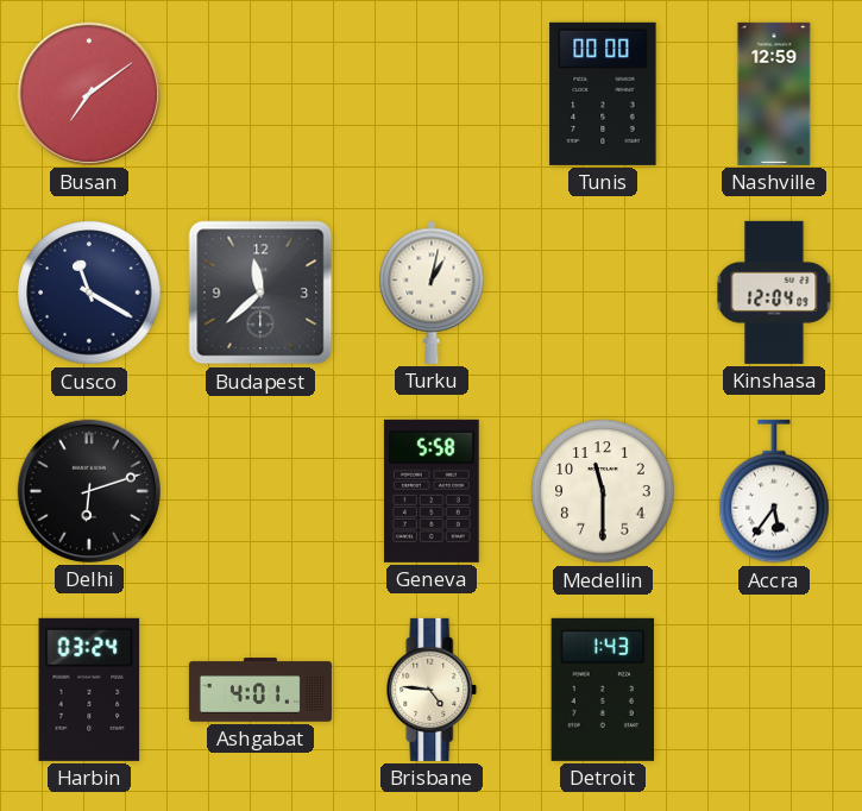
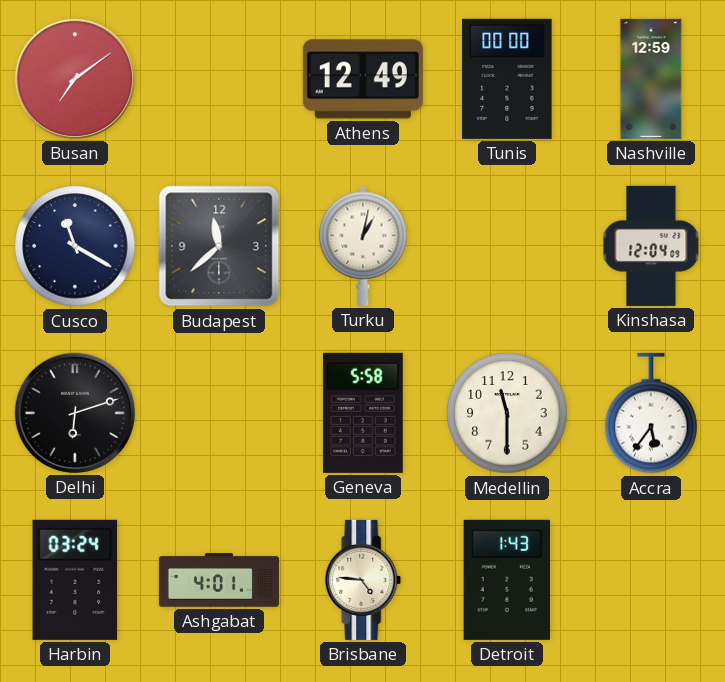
Athens: none -> 12:49
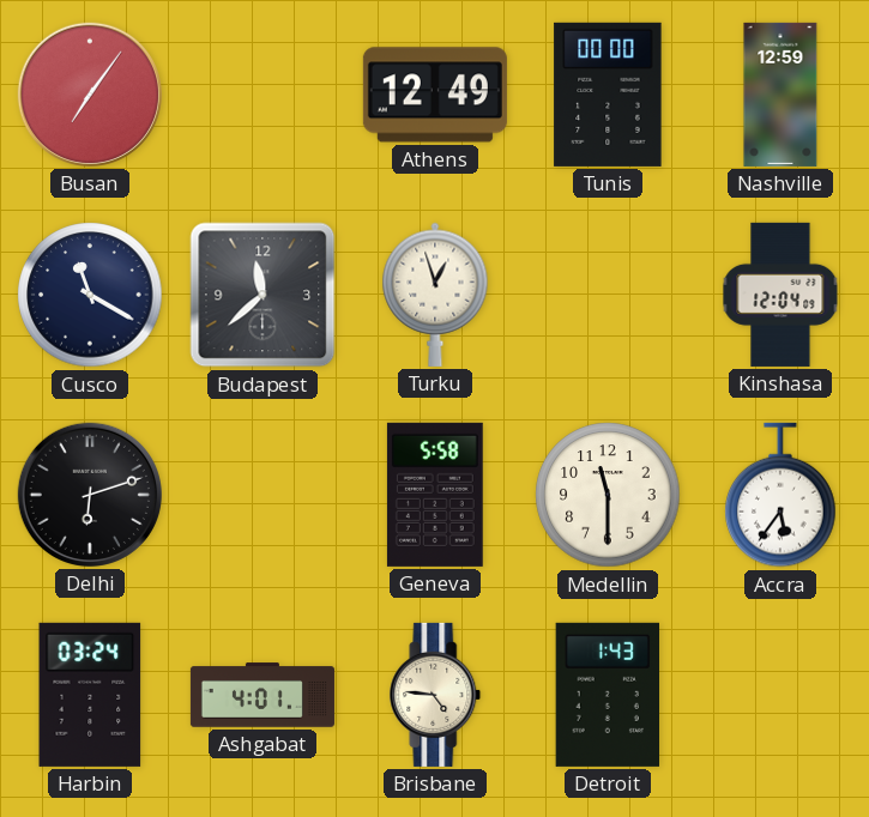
Busan: 7:09 -> 7:06
Turku: 1:02 -> 12:57
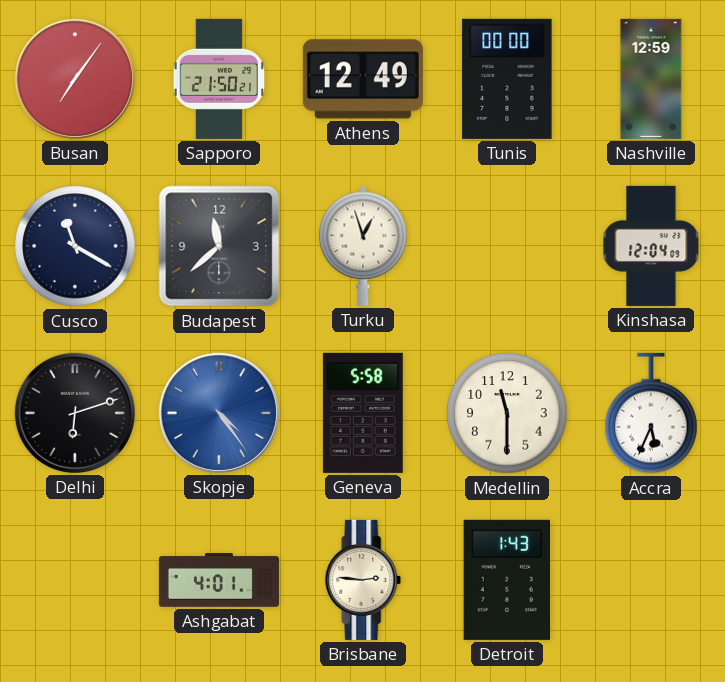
Sapporo: none -> 21:50
Skopje: none -> 4:24
Accra: 5:36 -> 5:34
Harbin: 03:24 -> none
Brisbane: 4:46 -> 2:46
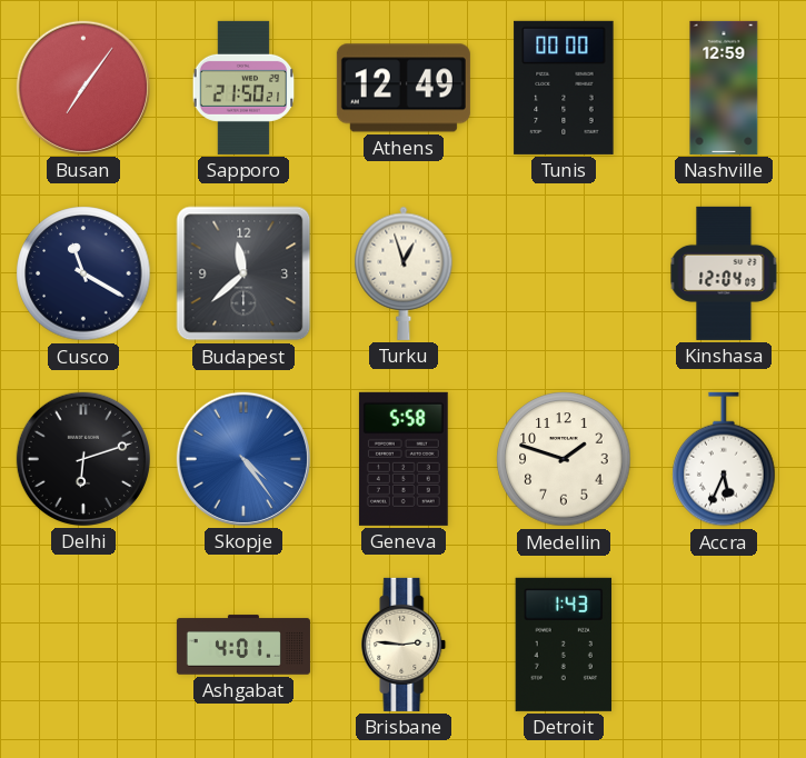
Medellin: 11:30 -> 1:48
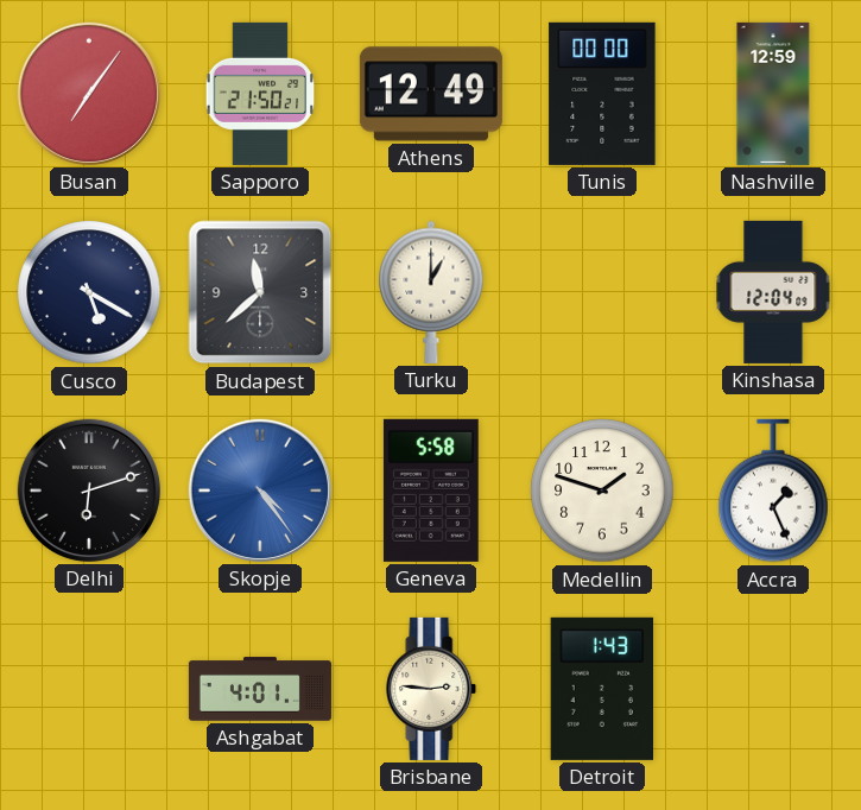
Cusco: 11:20 -> 5:20
Turku: 12:57 -> 1:00
Accra: 5:34 -> 1:26
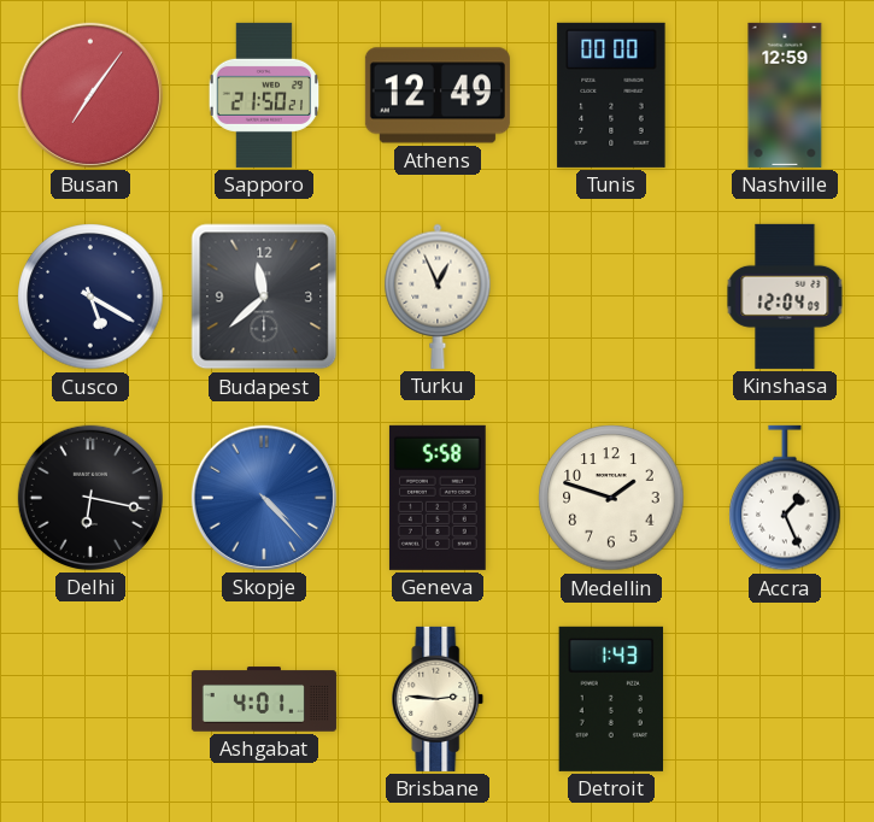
Turku: 1:00 -> 12:56
Delhi: 6:12 -> 6:17
Skopje: 4:24 -> 4:23
